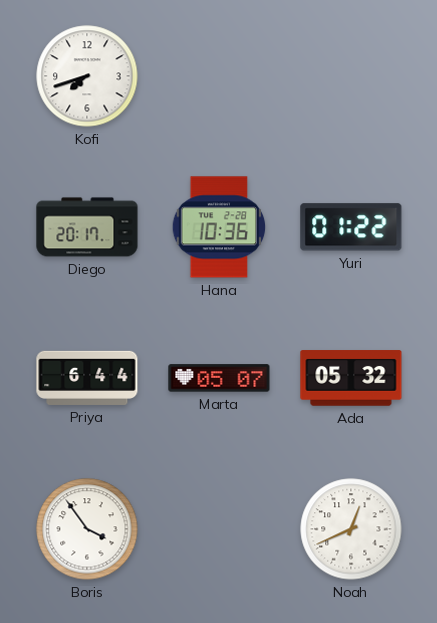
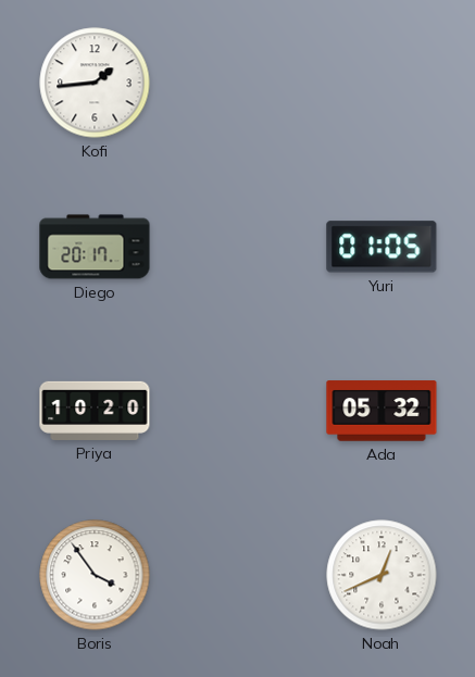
Kofi: 7:42 -> 1:44
Hana: 10:36 -> none
Yuri: 01:22 -> 01:05
Priya: 6:44 -> 10:20
Marta: 05:07 -> none
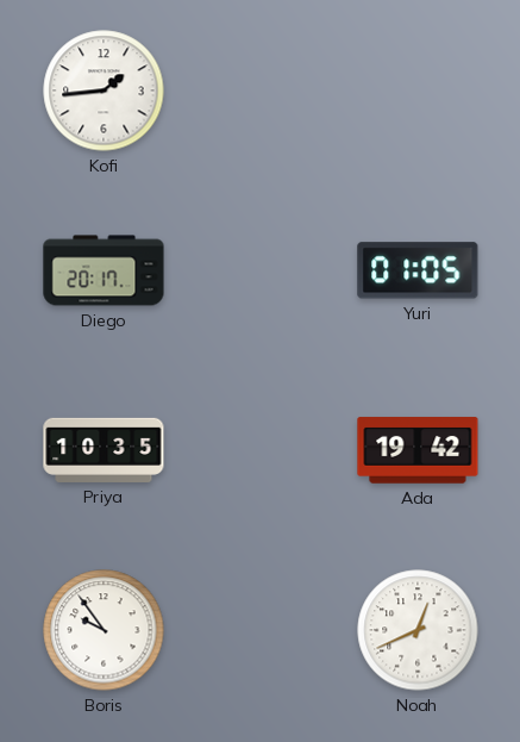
Priya: 10:20 -> 10:35
Ada: 05:32 -> 19:42
Boris: 3:54 -> 9:54
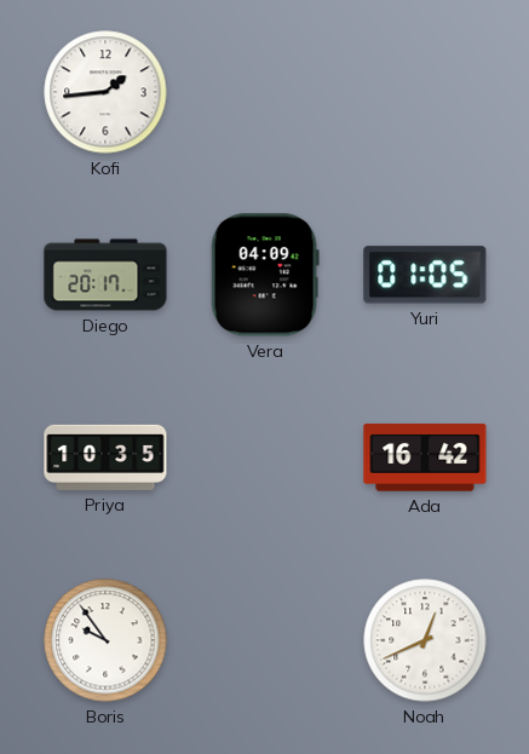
Vera: none -> 04:09
Ada: 19:42 -> 16:42
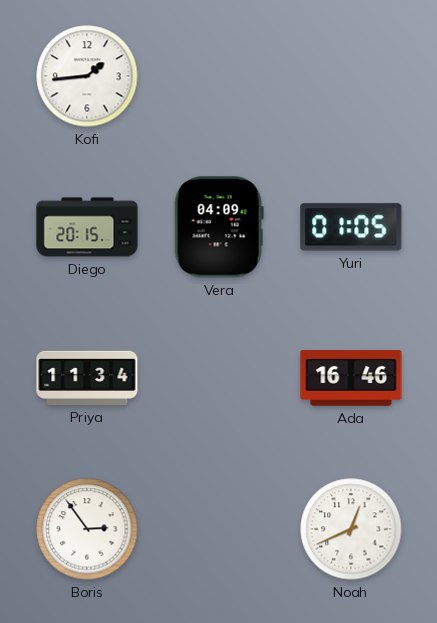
Diego: 20:17 -> 20:15
Priya: 10:35 -> 11:34
Ada: 16:42 -> 16:46
Boris: 9:54 -> 2:54
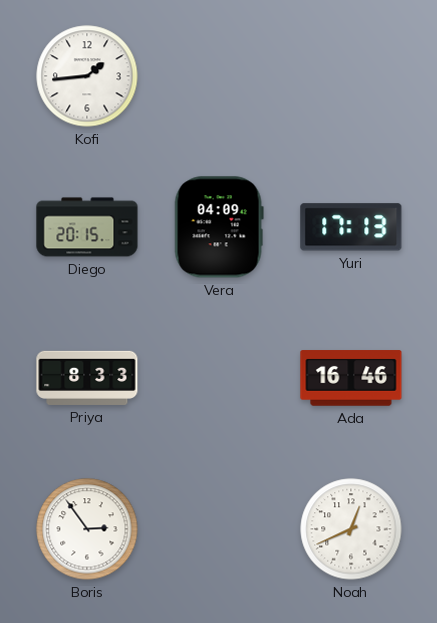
Yuri: 01:05 -> 17:13
Priya: 11:34 -> 8:33
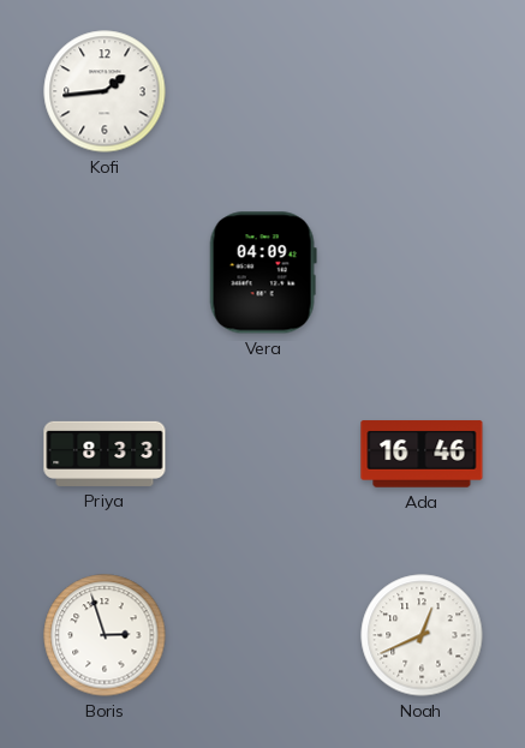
Diego: 20:15 -> none
Yuri: 17:13 -> none
Boris: 2:54 -> 2:57
